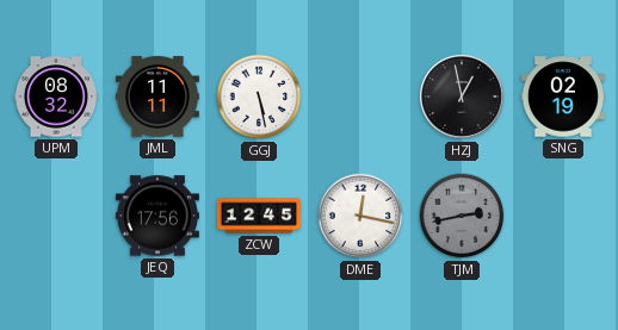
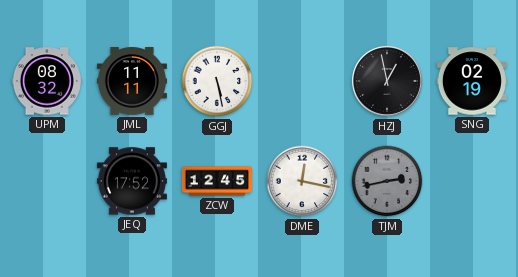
JEQ: 17:56 -> 17:52
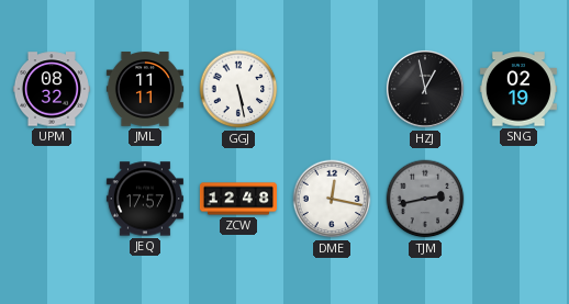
JEQ: 17:52 -> 17:57
ZCW: 12:45 -> 12:48
